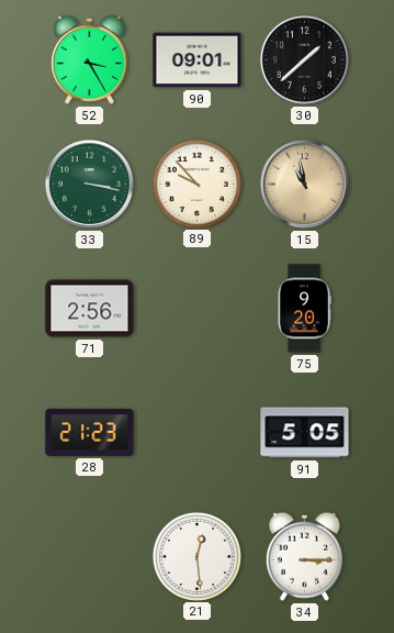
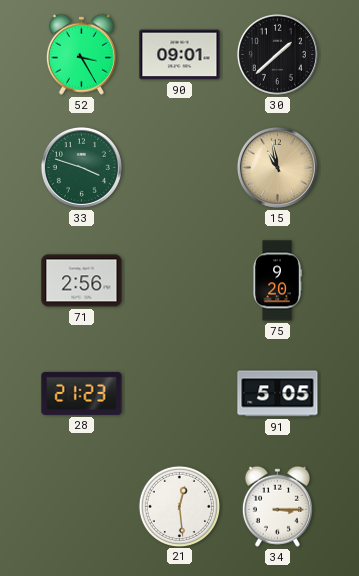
33: 3:17 -> 3:48
89: 9:53 -> none
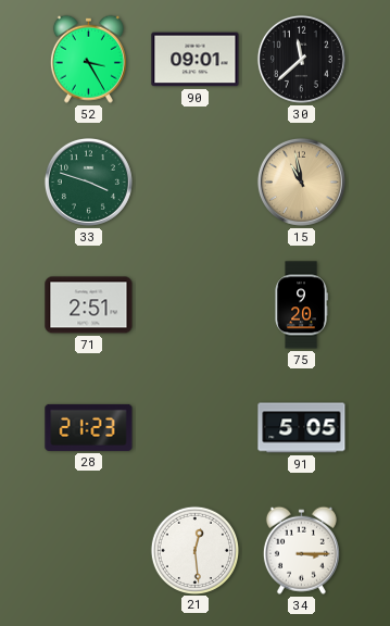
30: 1:38 -> 11:38
71: 2:56 -> 2:51
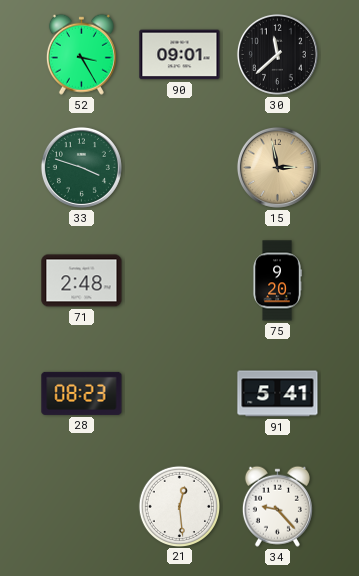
15: 10:58 -> 2:58
71: 2:51 -> 2:48
28: 21:23 -> 08:23
91: 5:05 -> 5:41
34: 3:15 -> 9:23
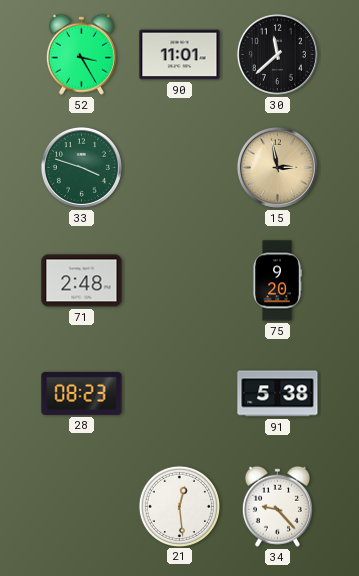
90: 09:01 -> 11:01
91: 5:41 -> 5:38
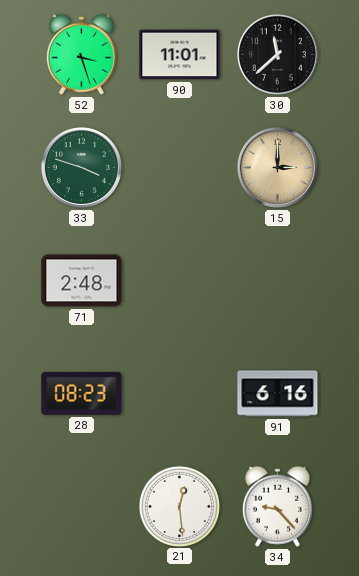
52: 3:25 -> 3:27
15: 2:58 -> 3:00
75: 9:20 -> none
91: 5:38 -> 6:16
